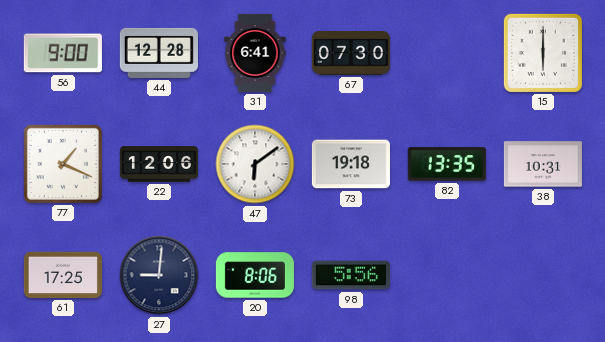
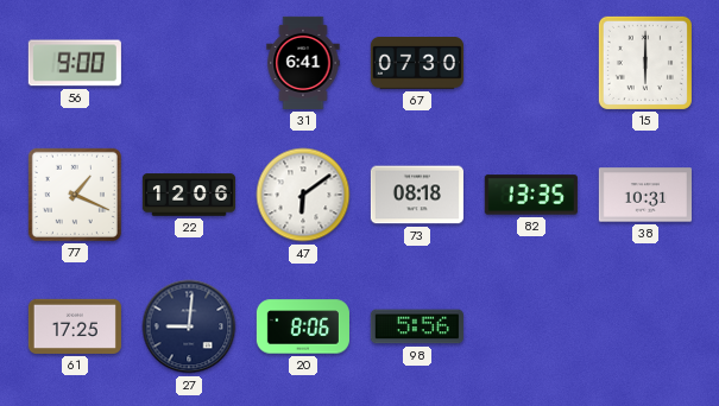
44: 12:28 -> none
73: 19:18 -> 08:18
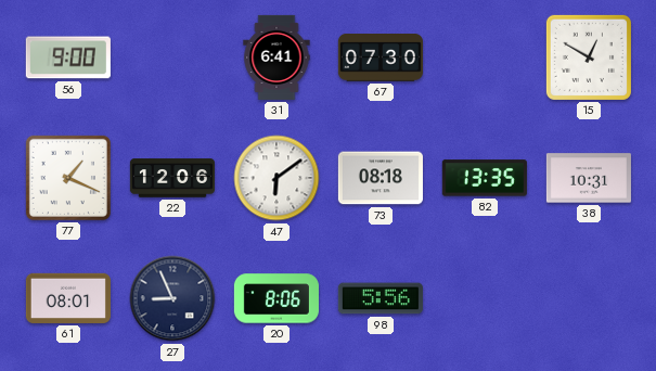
15: 6:00 -> 12:50
61: 17:25 -> 08:01
27: 9:01 -> 8:56
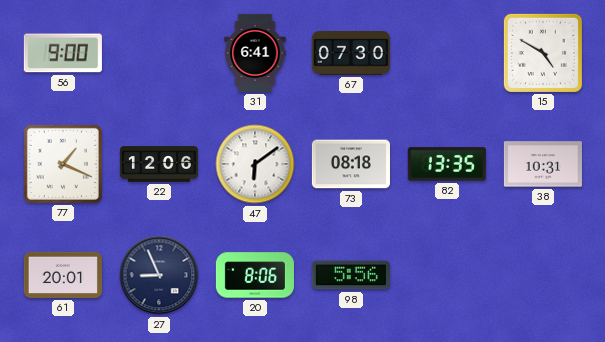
15: 12:50 -> 4:50
61: 08:01 -> 20:01
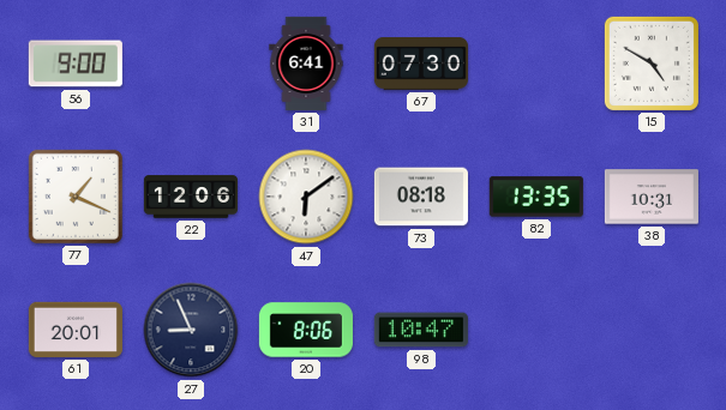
98: 5:56 -> 10:47
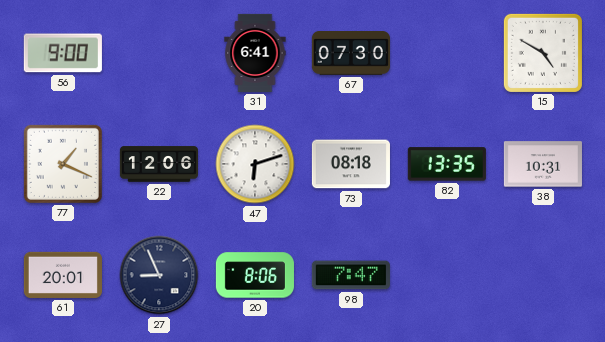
47: 6:09 -> 6:12
98: 10:47 -> 7:47
